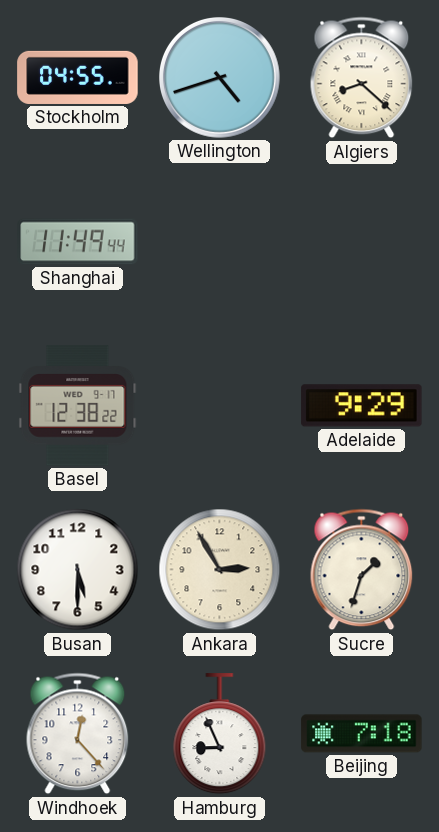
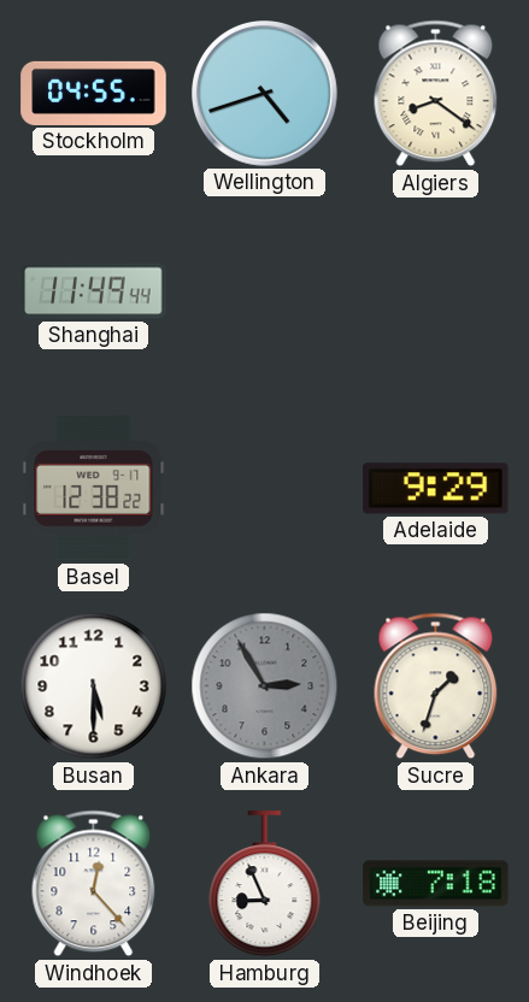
Algiers: 8:22 -> 8:21
Ankara dial: cream -> grey
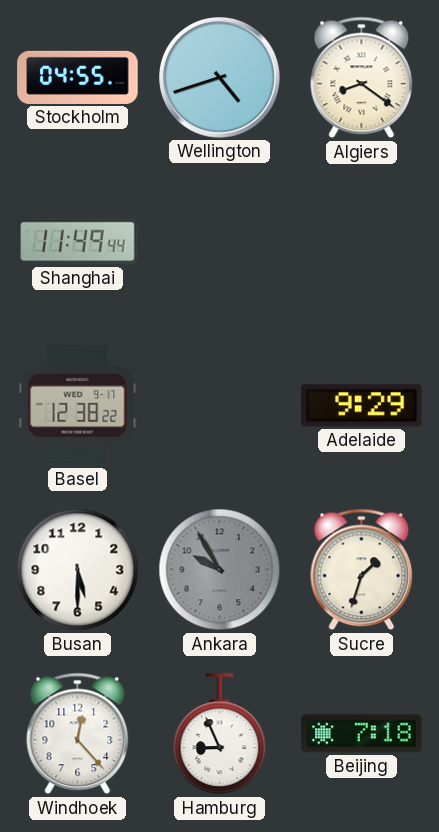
Ankara: 2:55 -> 9:55
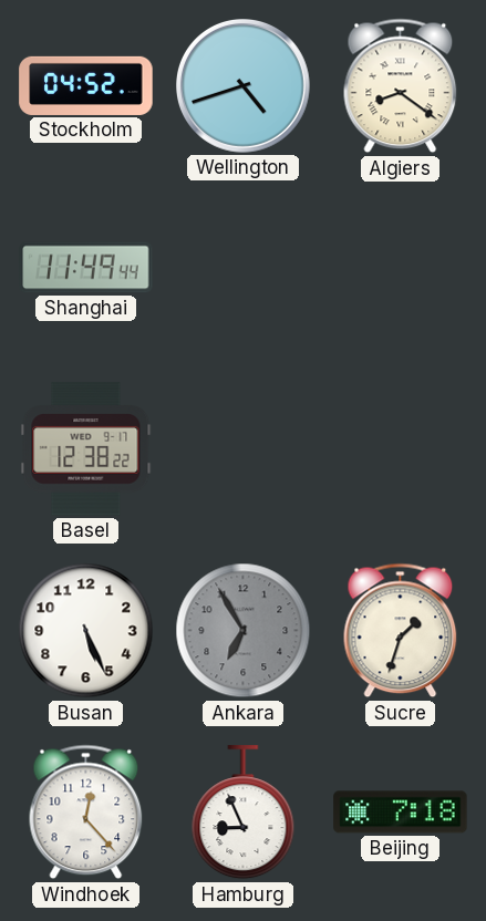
Stockholm: 04:55 -> 04:52
Adelaide: 9:29 -> none
Busan: 5:30 -> 5:26
Ankara: 9:55 -> 6:55
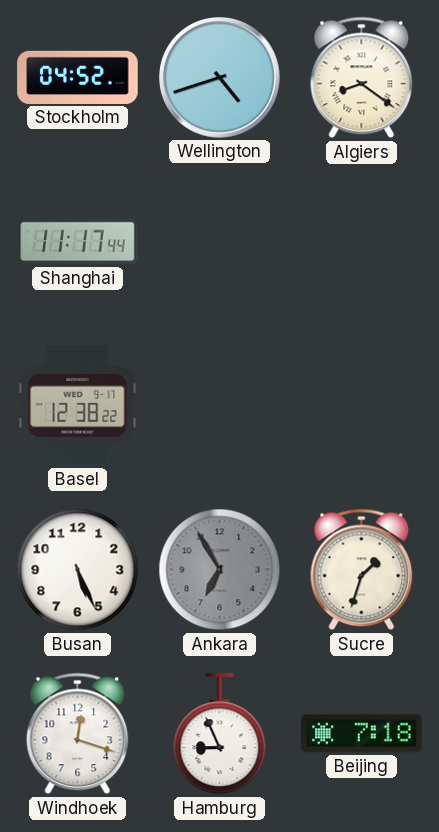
Shanghai: 11:49 -> 11:17
Windhoek: 12:23 -> 12:18
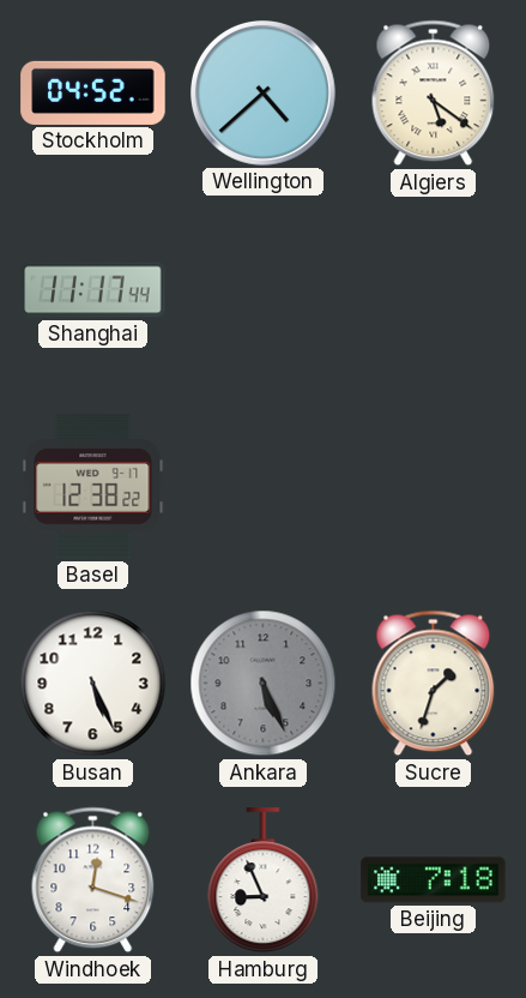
Wellington: 4:42 -> 4:38
Algiers: 8:21 -> 5:21
Ankara: 6:55 -> 5:26
